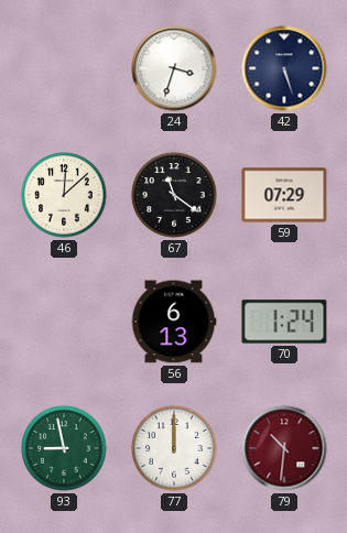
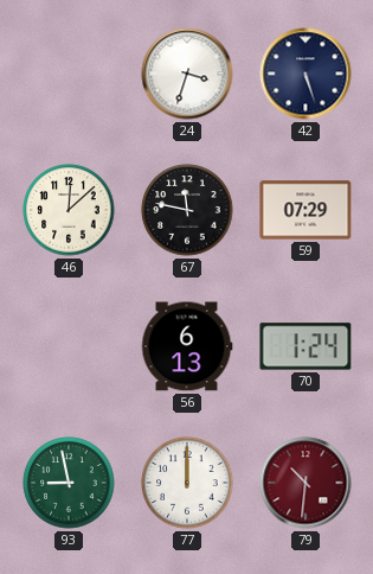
67: 11:21 -> 11:47
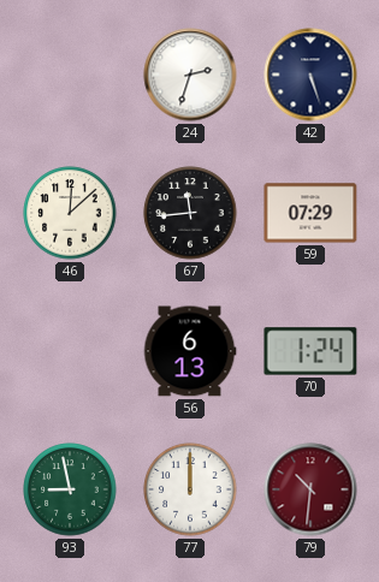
24: 3:33 -> 2:33
67: 11:47 -> 11:44
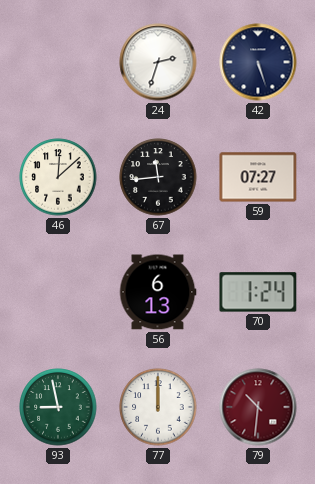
59: 07:29 -> 07:27
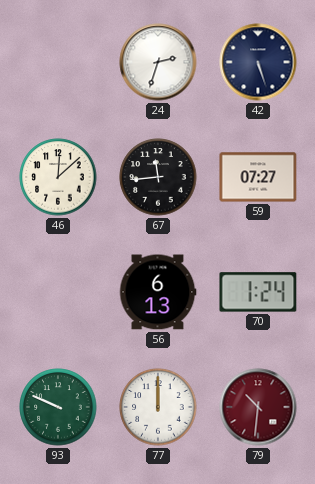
93: 8:58 -> 9:49
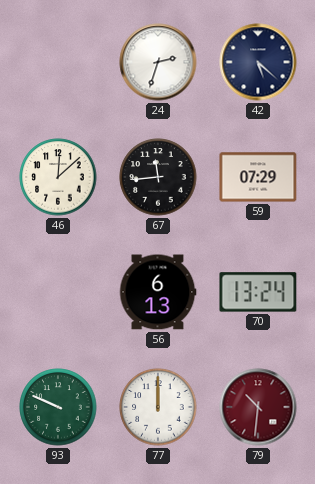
42: 5:27 -> 5:22
59: 07:27 -> 07:29
70: 1:24 -> 13:24
